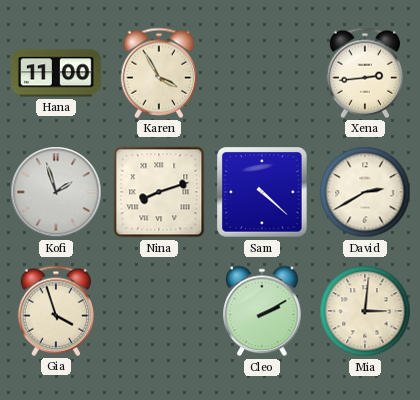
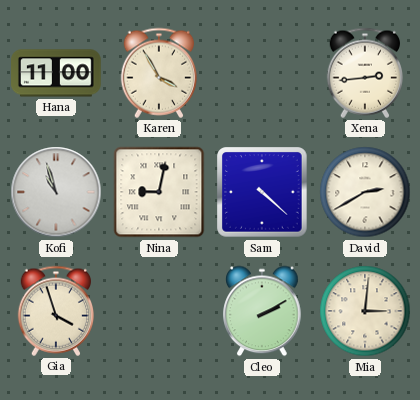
Kofi: 1:57 -> 10:57
Nina: 8:12 -> 9:02
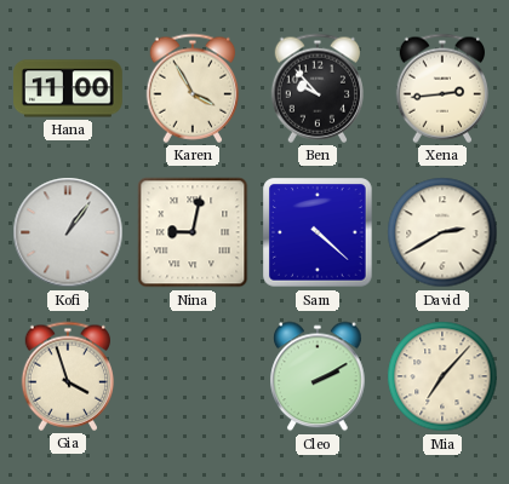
Ben: none -> 9:53
Kofi: 10:57 -> 1:06
Mia: 3:01 -> 7:07
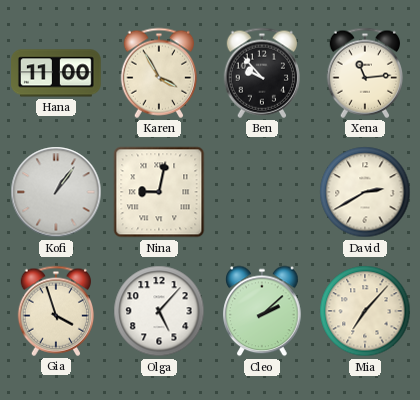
Xena: 2:44 -> 11:14
Sam: 4:22 -> none
Olga: none -> 5:07
Cleo: 2:10 -> 2:08
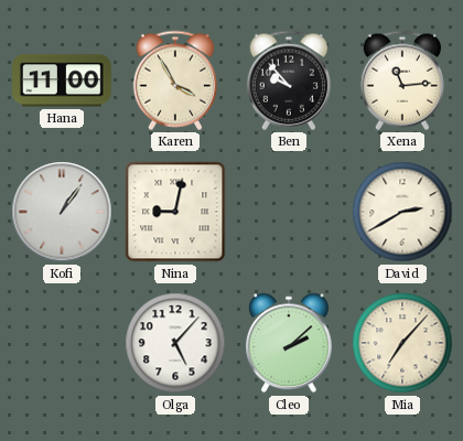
Gia: 3:57 -> none
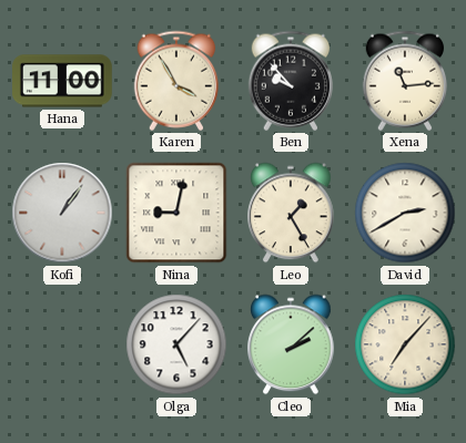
Leo: none -> 1:25
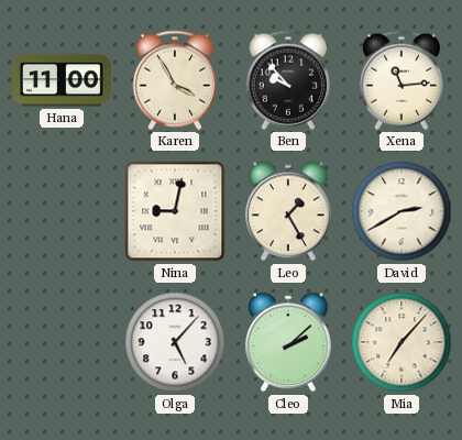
Kofi: 1:06 -> none
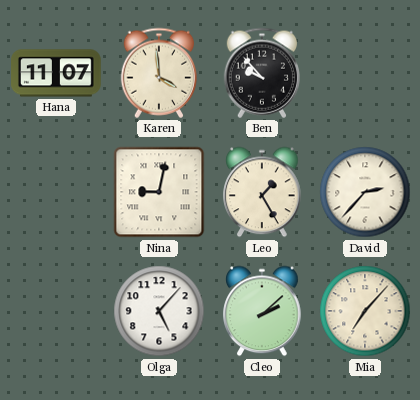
Hana: 11:00 -> 11:07
Karen: 3:55 -> 3:59
Xena: 11:14 -> none
David: 2:40 -> 2:37
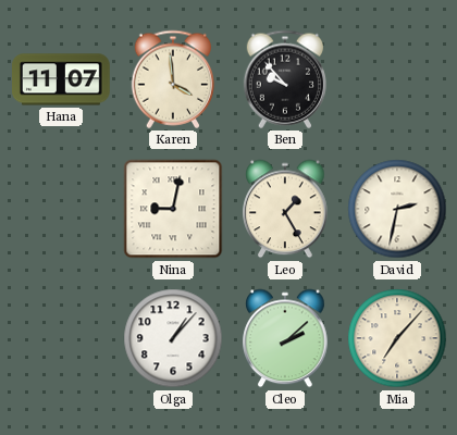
David: 2:37 -> 2:32
Olga: 5:07 -> 1:07
